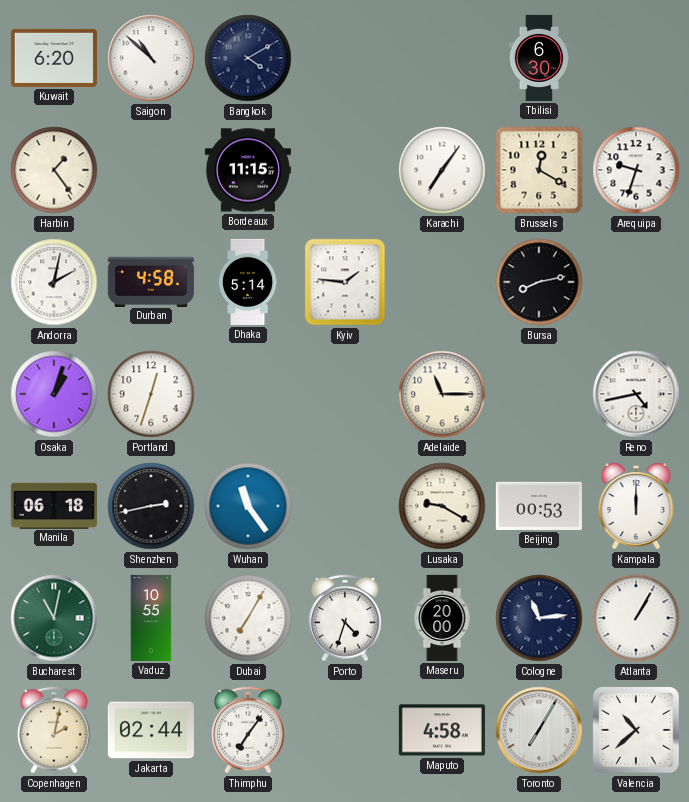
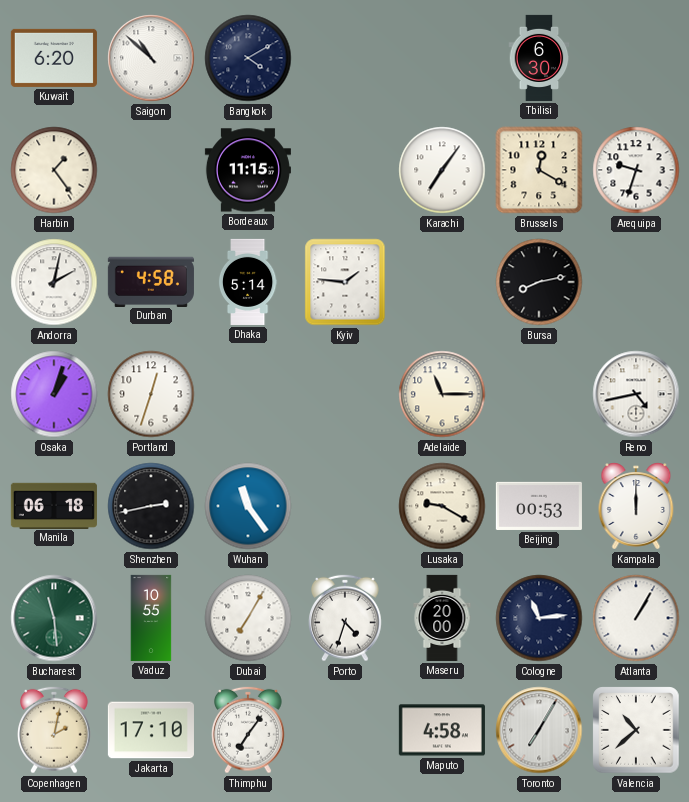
Bucharest: 11:02 -> 11:29
Jakarta: 02:44 -> 17:10
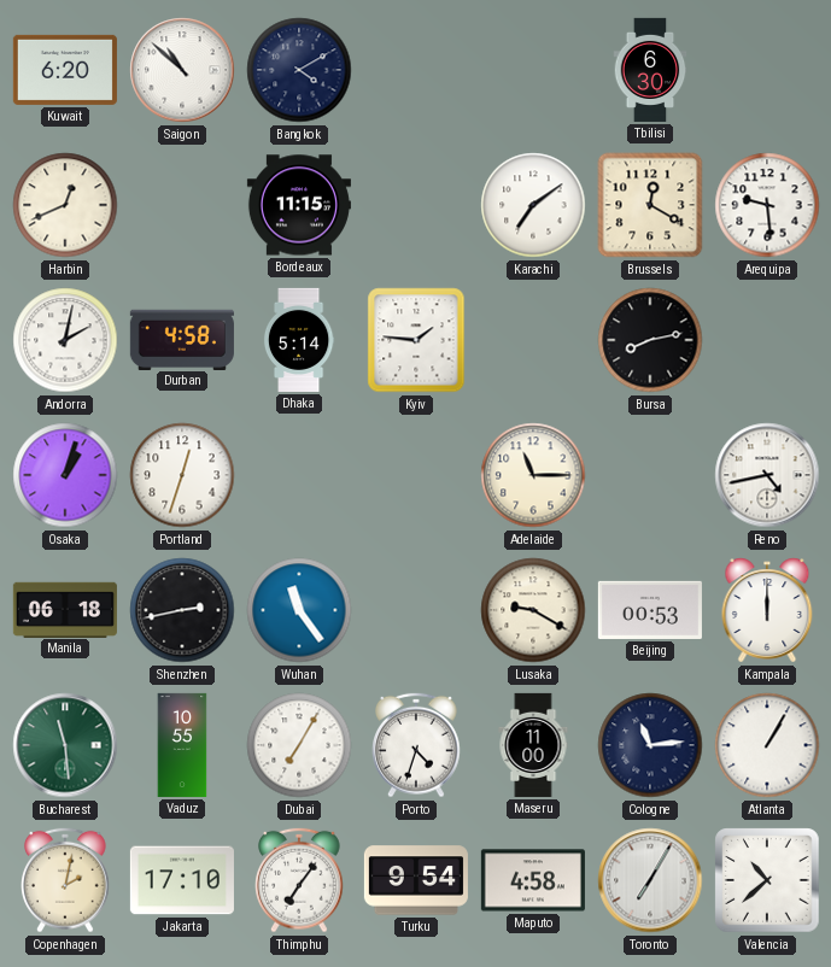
Harbin: 1:24 -> 12:41
Karachi: 7:06 -> 7:09
Arequipa: 9:33 -> 9:29
Maseru: 20:00 -> 11:00
Turku: none -> 9:54
